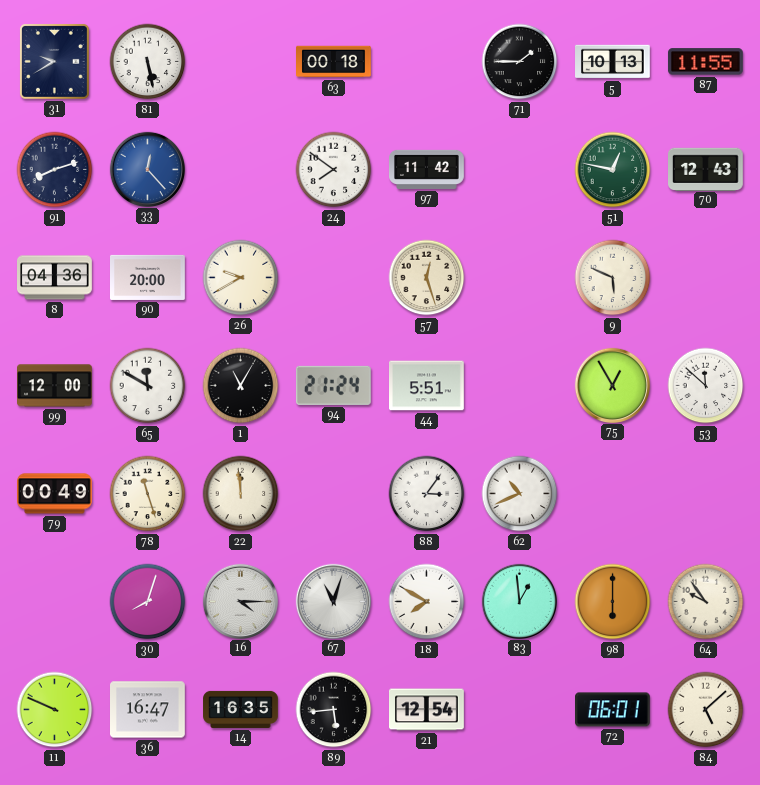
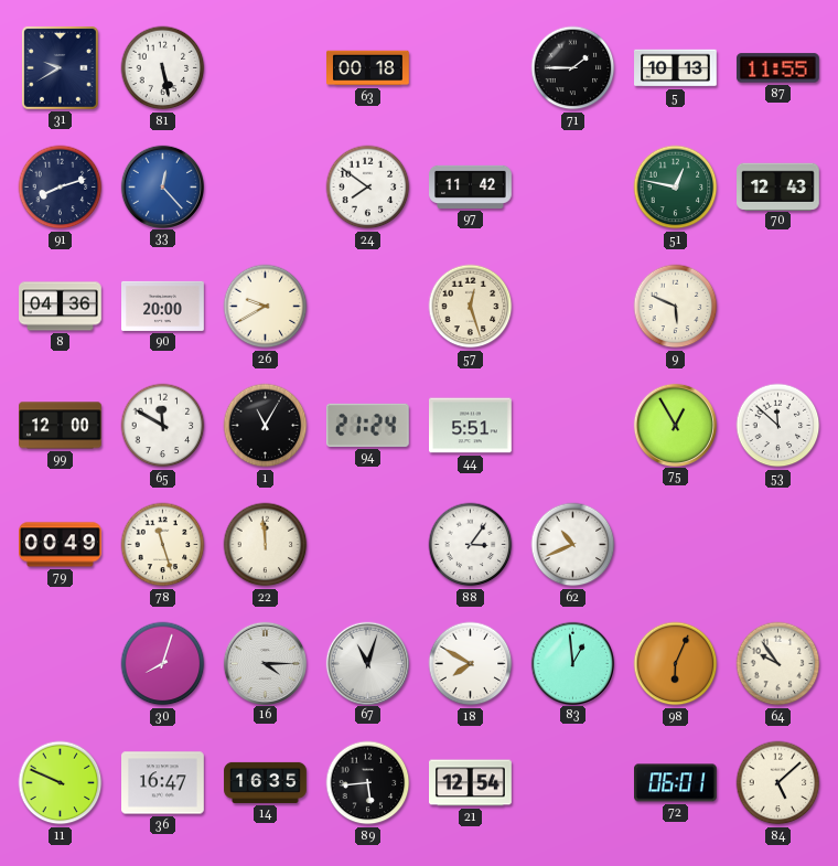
98: 6:00 -> 6:04
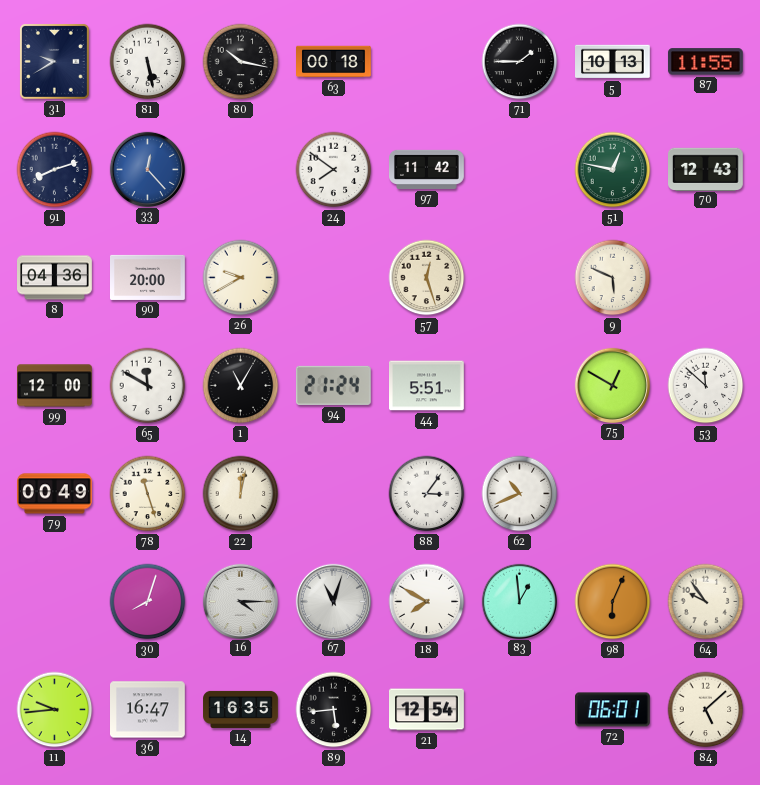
80: none -> 10:17
75: 12:55 -> 12:50
22: 11:59 -> 12:02
11: 9:49 -> 9:44
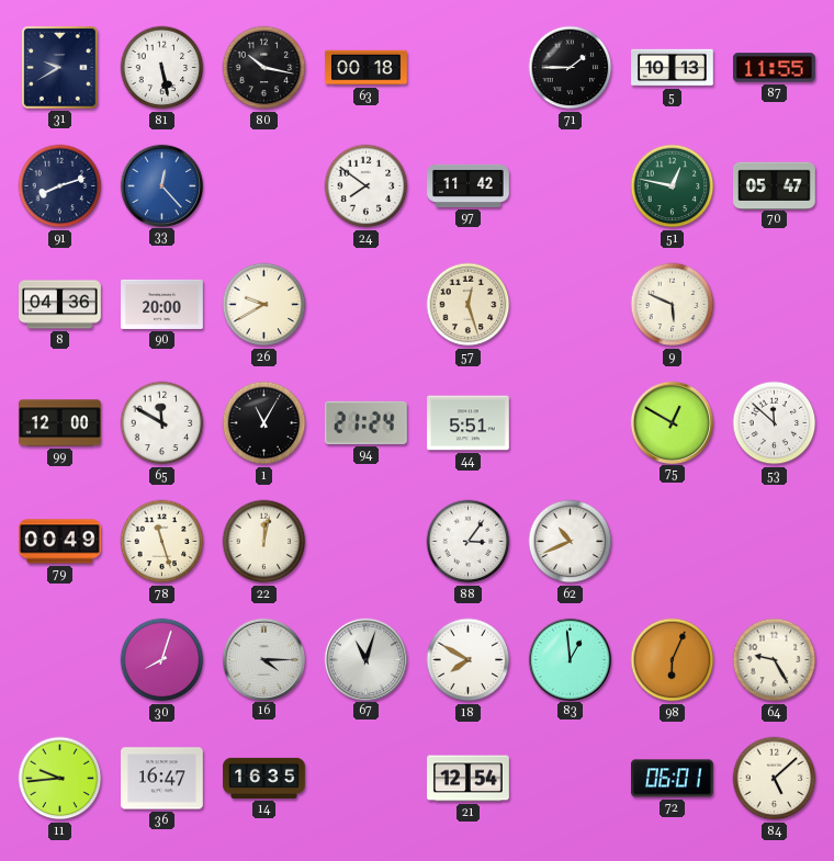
70: 12:43 -> 05:47
64: 9:54 -> 9:25
89: 5:44 -> none
